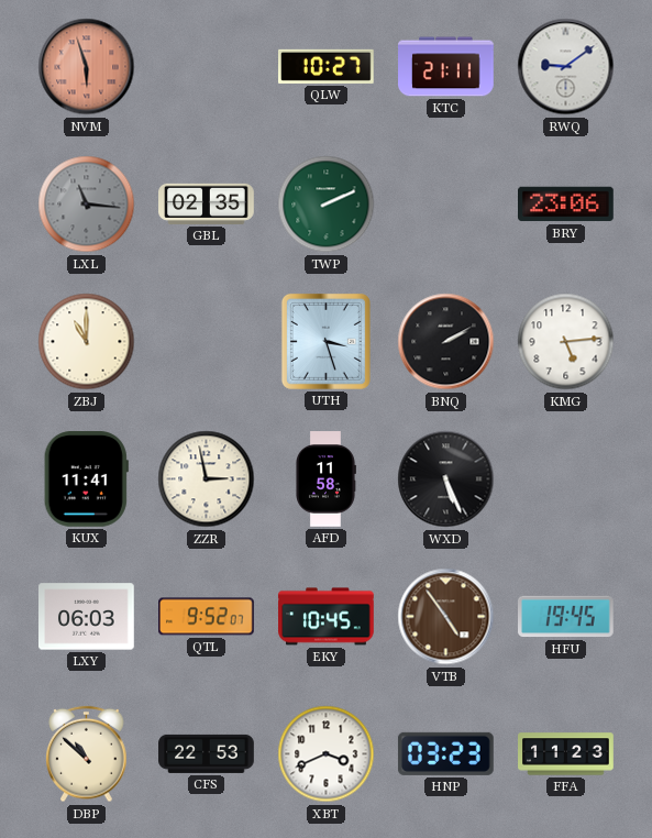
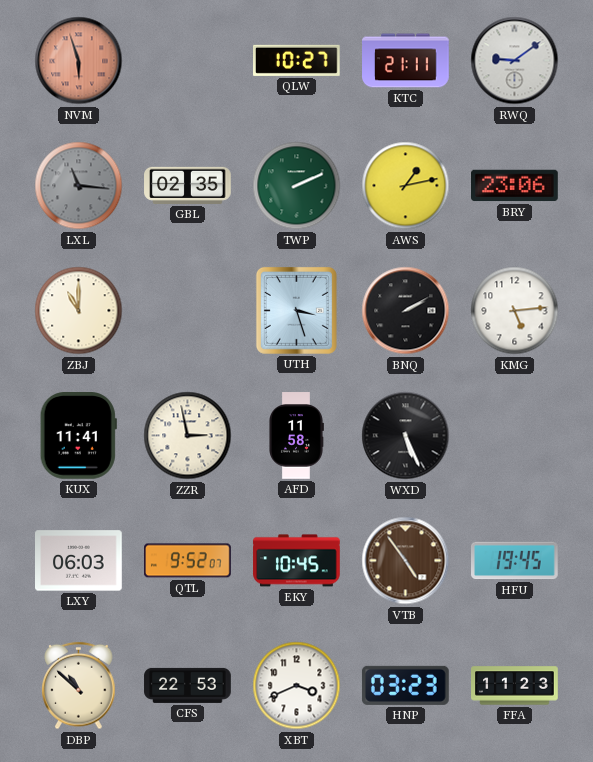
AWS: none -> 1:13
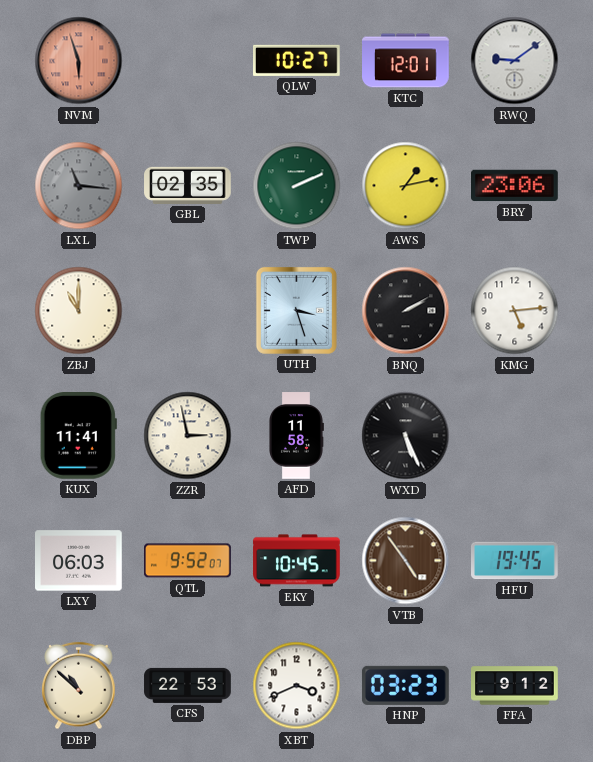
KTC: 21:11 -> 12:01
FFA: 11:23 -> 9:12
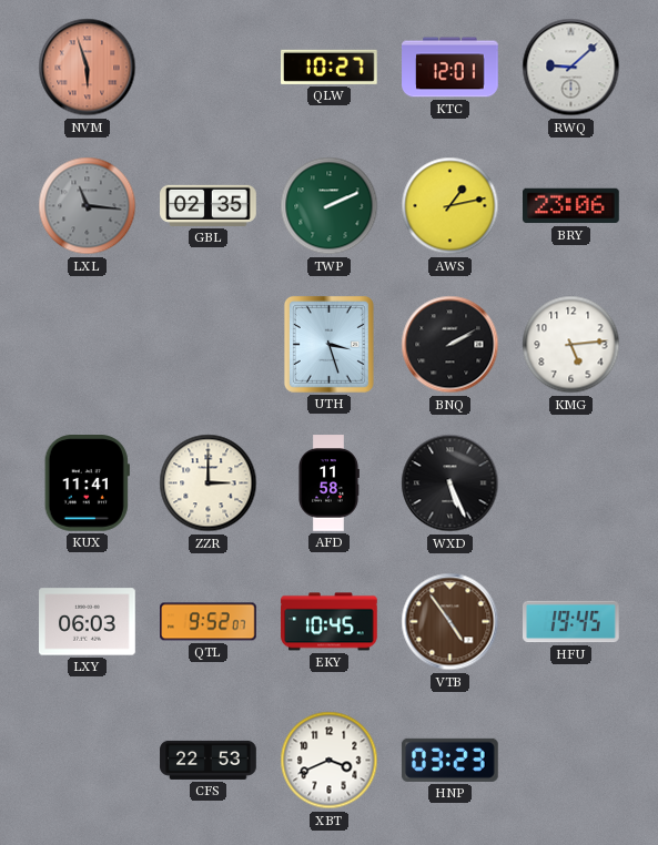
RWQ: 9:09 -> 9:08
ZBJ: 11:00 -> none
ZZR: 2:58 -> 3:00
DBP: 10:52 -> none
FFA: 9:12 -> none
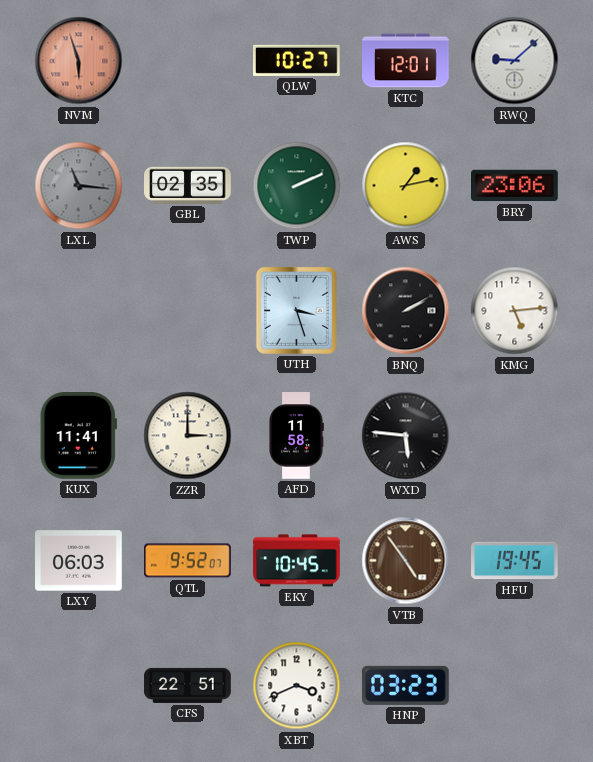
WXD: 5:26 -> 5:46
CFS: 22:53 -> 22:51
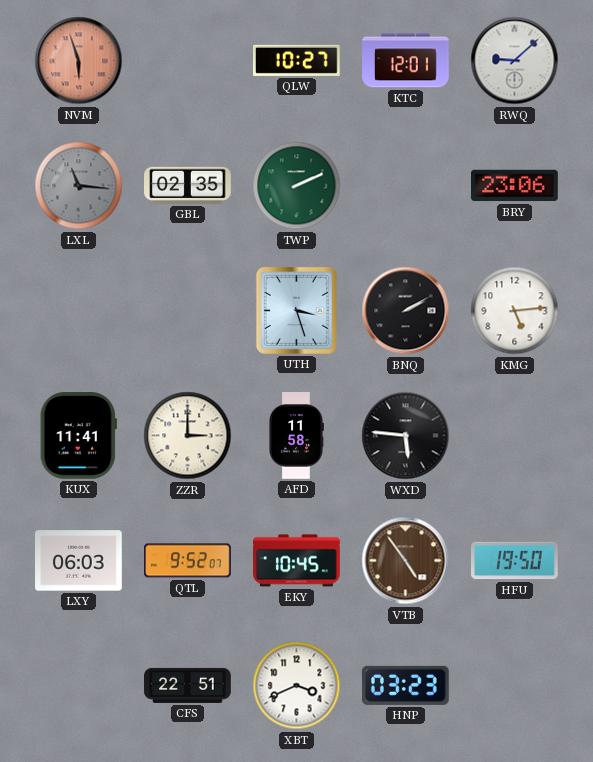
AWS: 1:13 -> none
HFU: 19:45 -> 19:50
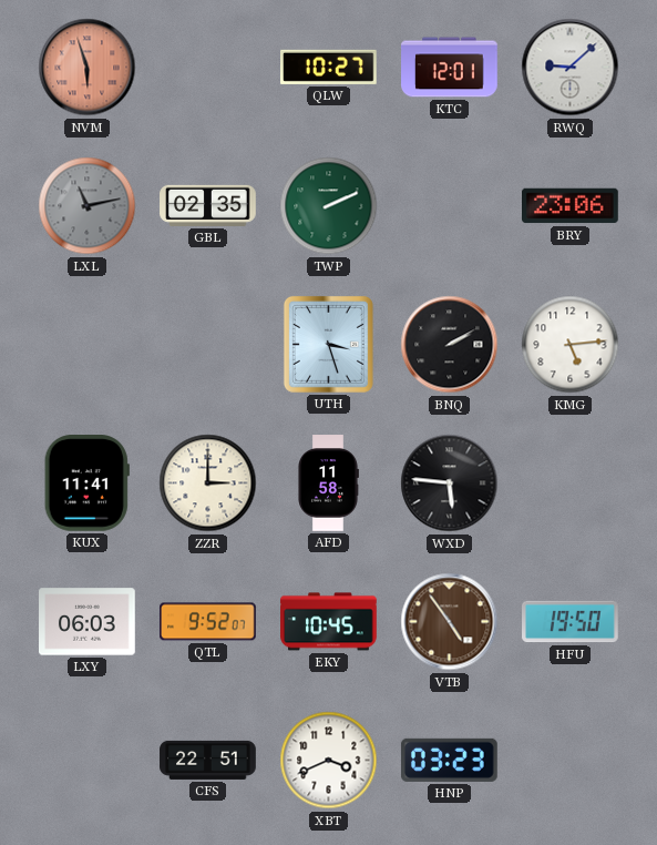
LXL: 11:16 -> 11:13
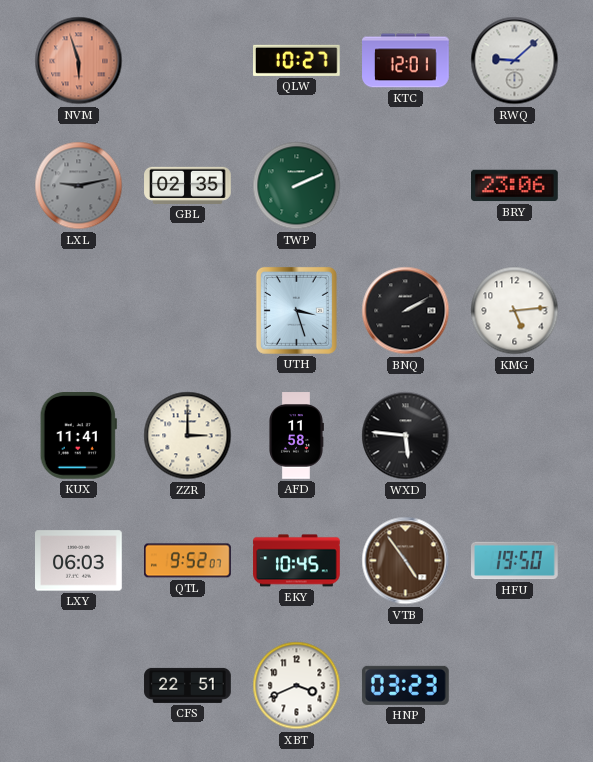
LXL: 11:13 -> 9:13
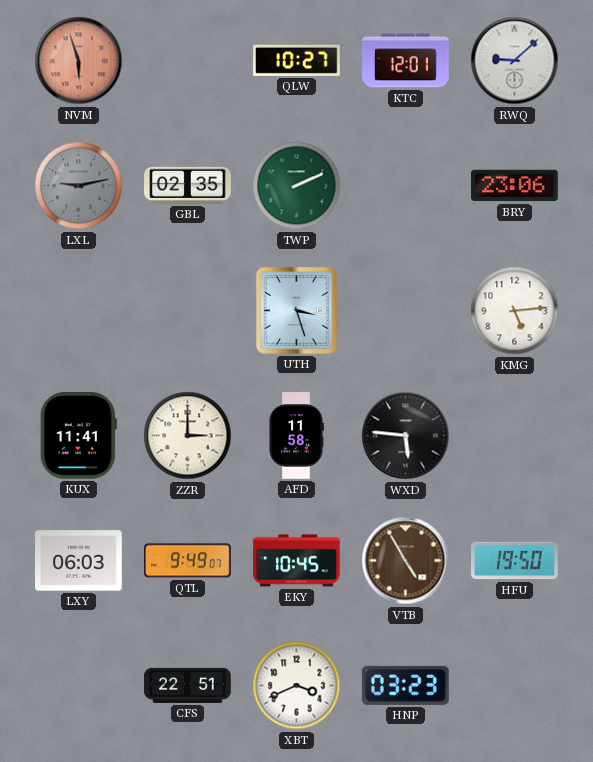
BNQ: 2:10 -> none
QTL: 9:52 -> 9:49
VTB: 4:54 -> 4:55
